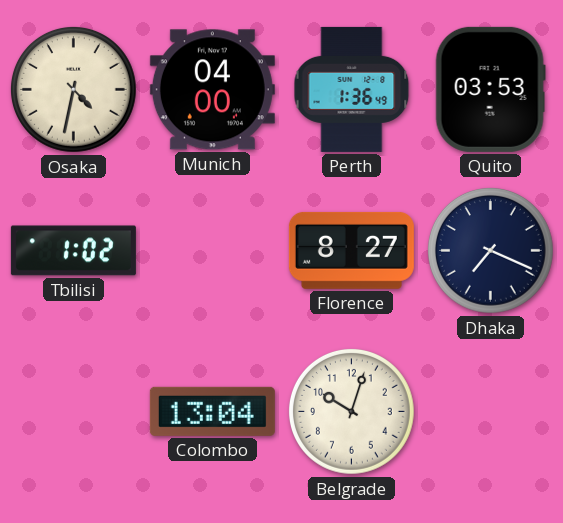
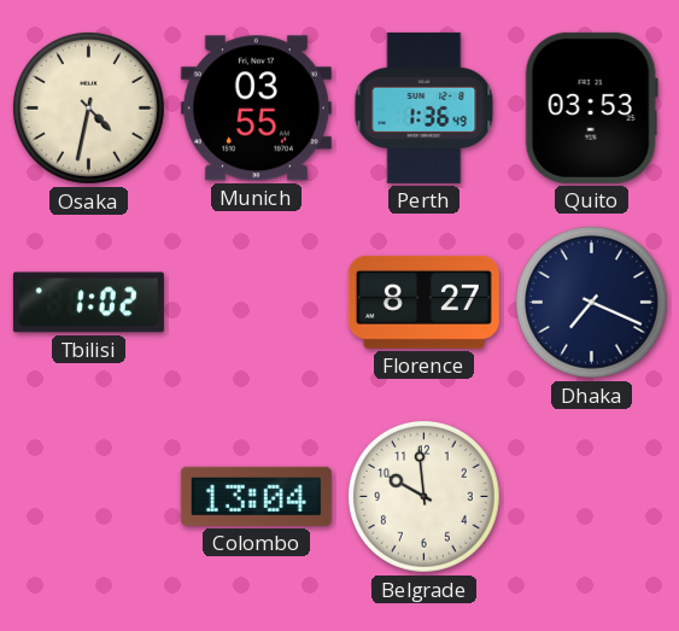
Munich: 04:00 -> 03:55
Belgrade: 10:03 -> 9:59
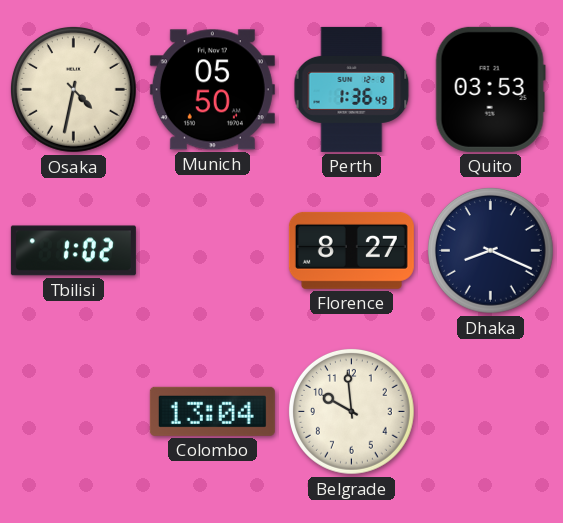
Munich: 03:55 -> 05:50
Dhaka: 7:19 -> 8:19
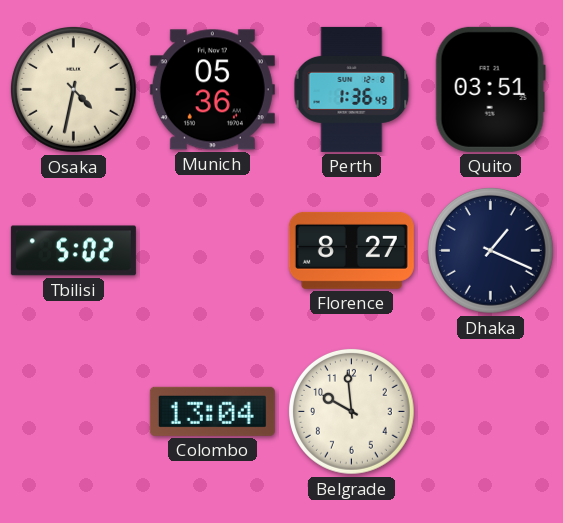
Munich: 05:50 -> 05:36
Quito: 03:53 -> 03:51
Tbilisi: 1:02 -> 5:02
Dhaka: 8:19 -> 1:19
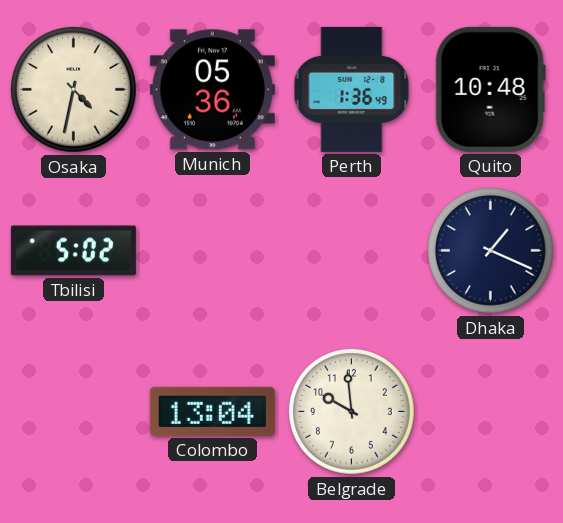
Quito: 03:51 -> 10:48
Florence: 8:27 -> none
